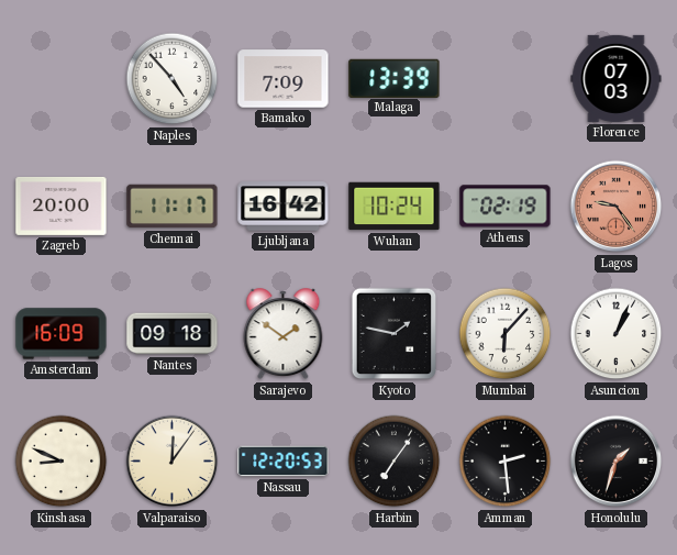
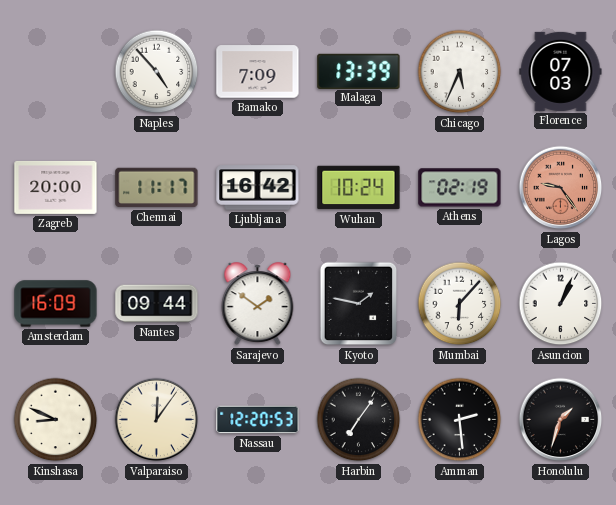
Chicago: none -> 5:34
Nantes: 09:18 -> 09:44
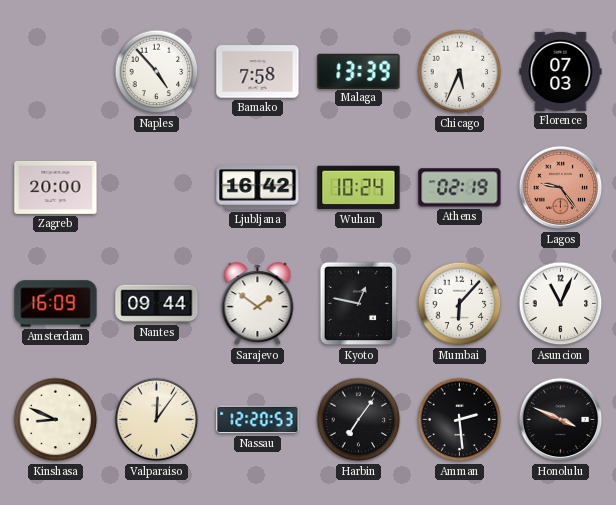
Bamako: 7:09 -> 7:58
Chennai: 11:17 -> none
Kyoto: 1:47 -> 12:47
Asuncion: 1:04 -> 11:04
Honolulu: 1:33 -> 3:49
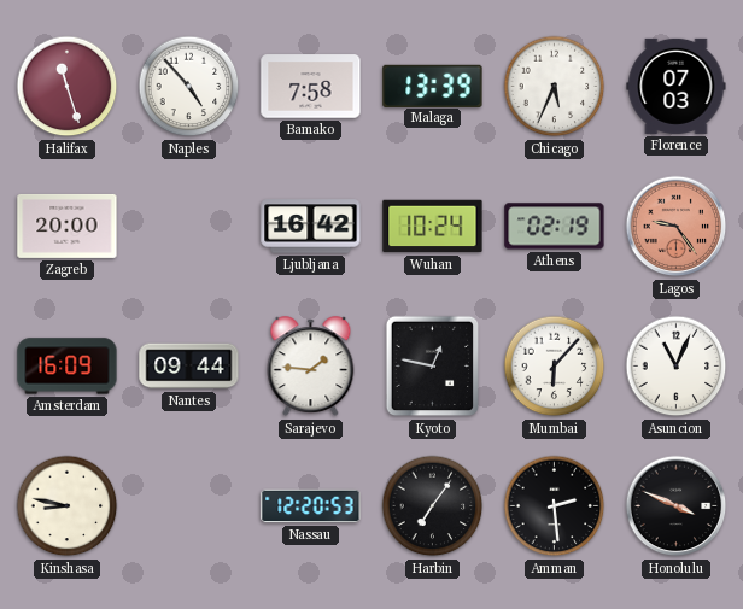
Halifax: none -> 11:27
Sarajevo: 1:51 -> 1:46
Kinshasa: 8:49 -> 8:47
Valparaiso: 12:06 -> none
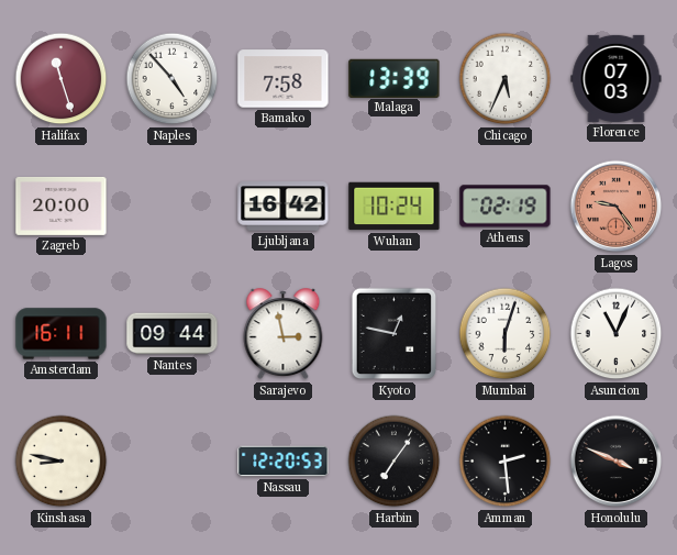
Amsterdam: 16:09 -> 16:11
Sarajevo: 1:46 -> 2:58
Mumbai: 6:07 -> 6:03
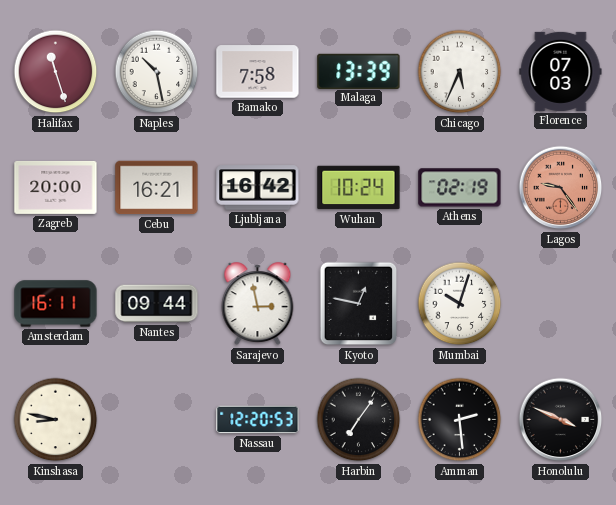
Naples: 4:53 -> 10:28
Cebu: none -> 16:21
Mumbai: 6:03 -> 10:03
Asuncion: 11:04 -> none
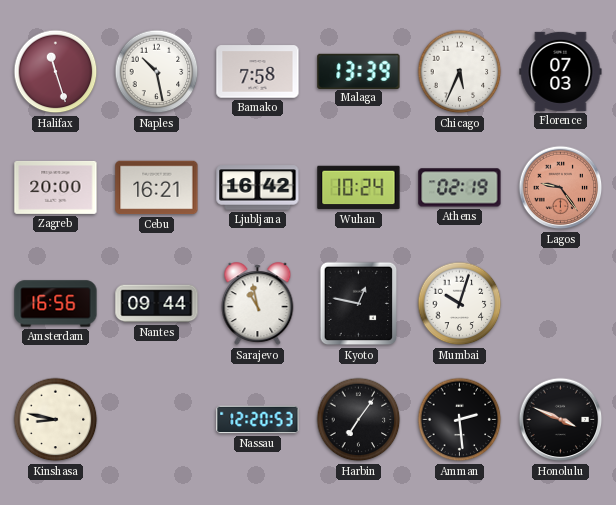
Amsterdam: 16:11 -> 16:56
Sarajevo: 2:58 -> 10:58
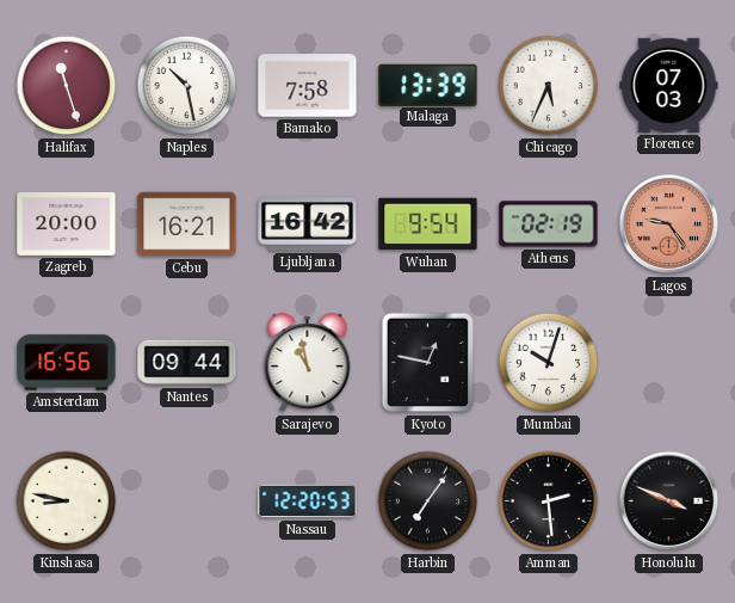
Wuhan: 10:24 -> 9:54
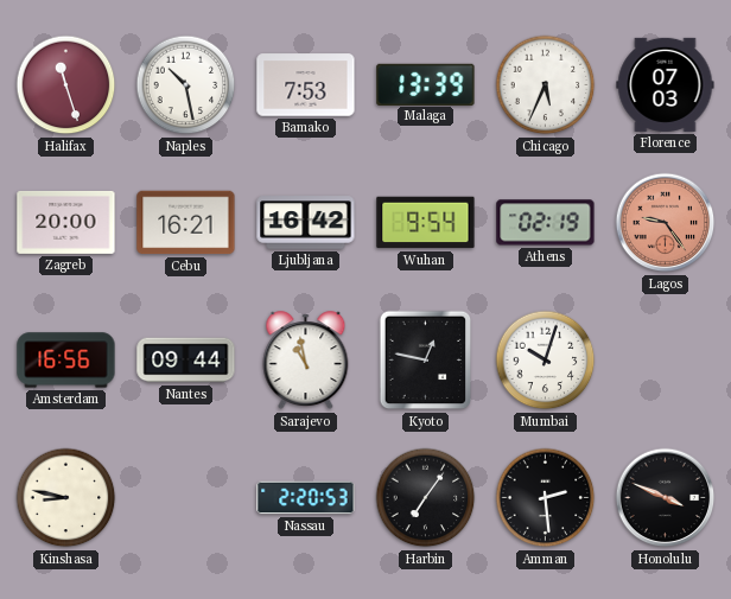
Bamako: 7:58 -> 7:53
Nassau: 12:20 -> 2:20
